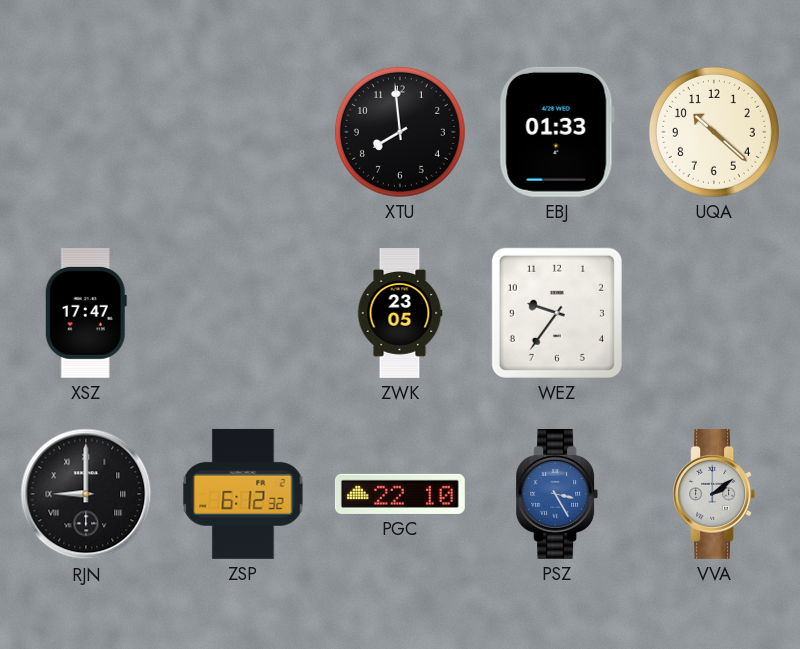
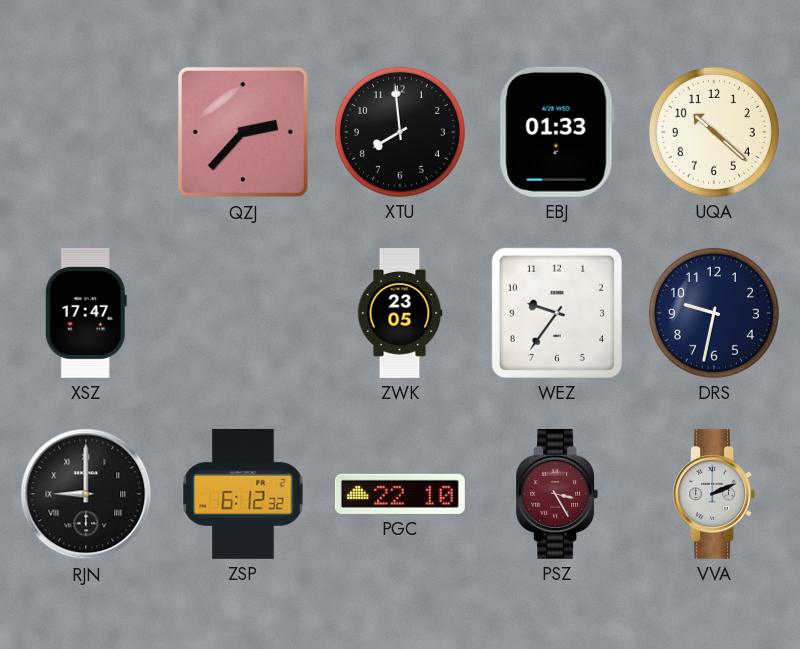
QZJ: none -> 2:37
DRS: none -> 9:32
PSZ dial: blue -> burgundy
VVA: 2:09 -> 2:11
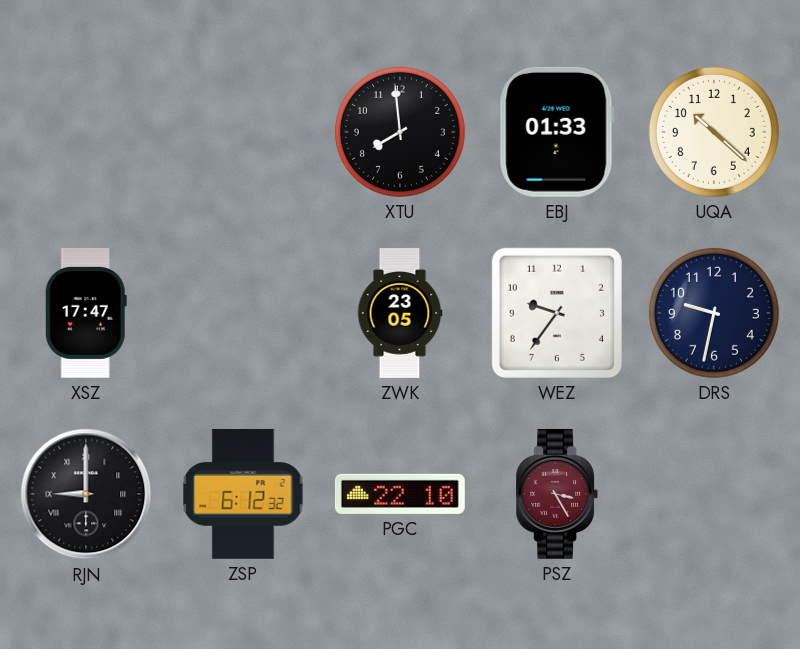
QZJ: 2:37 -> none
VVA: 2:11 -> none
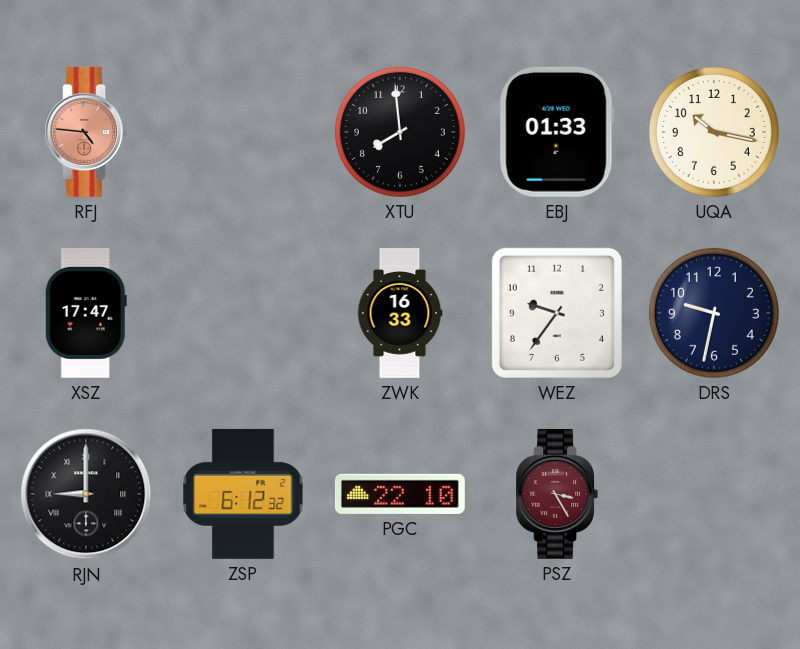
RFJ: none -> 4:46
UQA: 10:22 -> 10:17
ZWK: 23:05 -> 16:33
